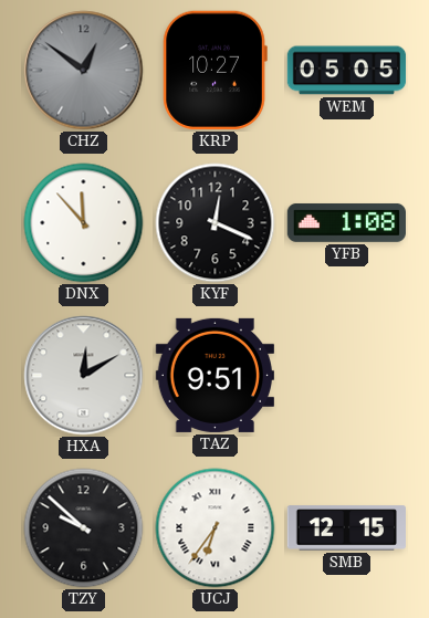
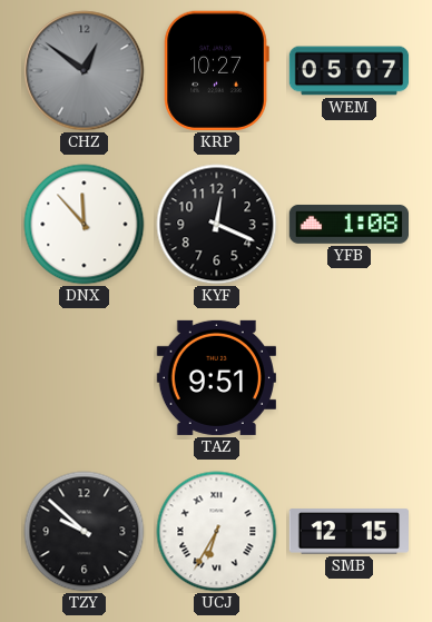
WEM: 05:05 -> 05:07
HXA: 12:10 -> none
UCJ: 6:36 -> 6:35
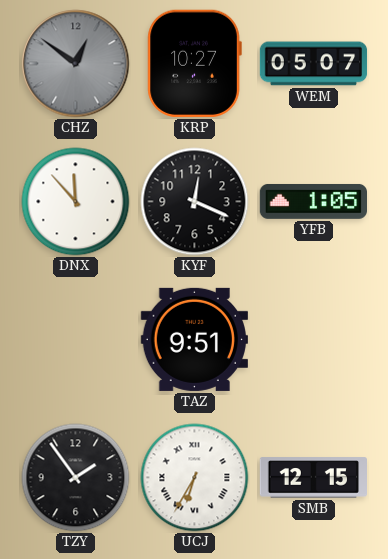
YFB: 1:08 -> 1:05
TZY: 9:52 -> 1:54
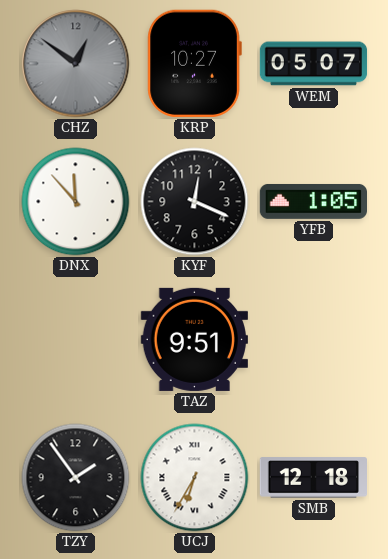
SMB: 12:15 -> 12:18
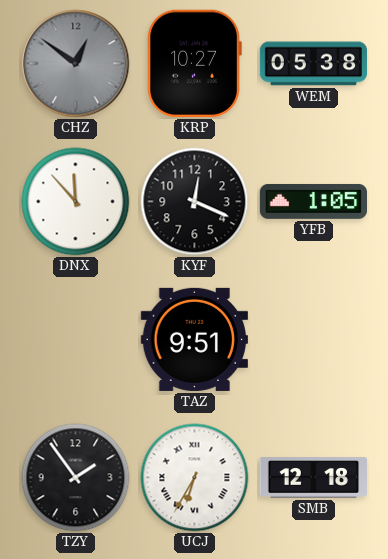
WEM: 05:07 -> 05:38
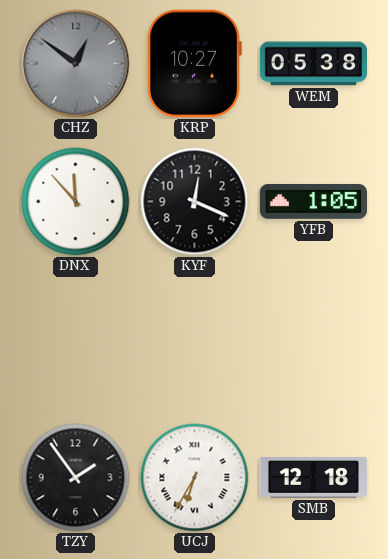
TAZ: 9:51 -> none
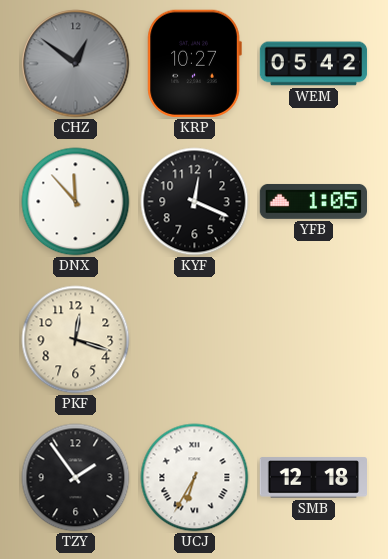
WEM: 05:38 -> 05:42
PKF: none -> 12:18
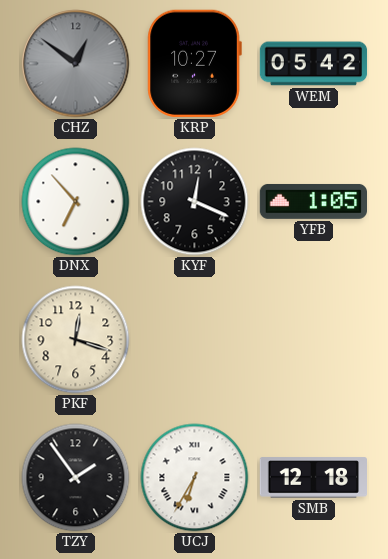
DNX: 11:53 -> 6:53
